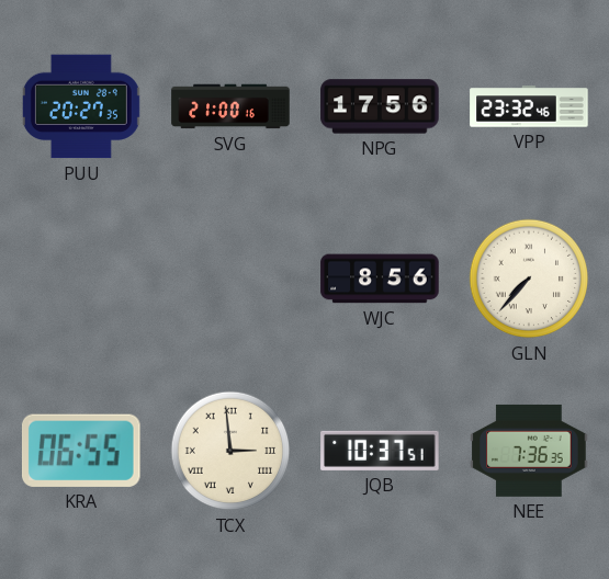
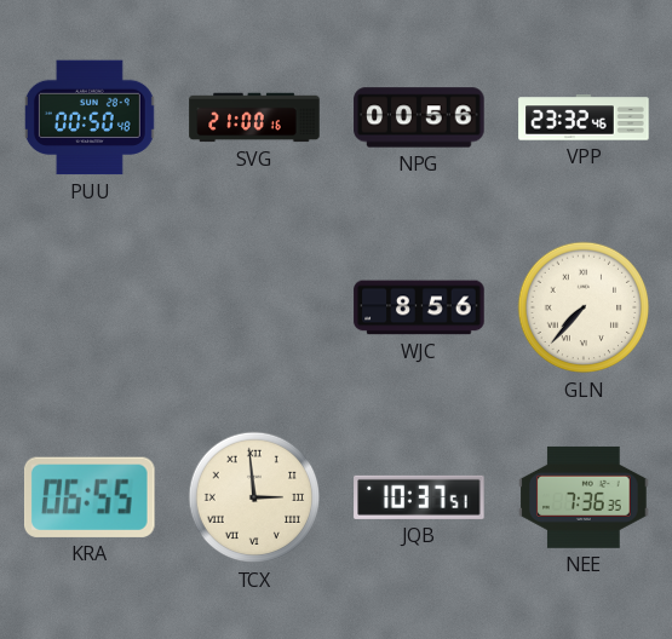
PUU: 20:27 -> 00:50
NPG: 17:56 -> 00:56
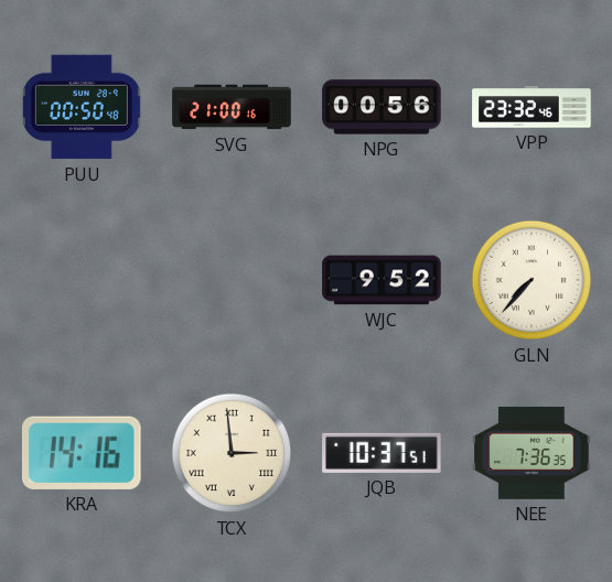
WJC: 8:56 -> 9:52
KRA: 06:55 -> 14:16
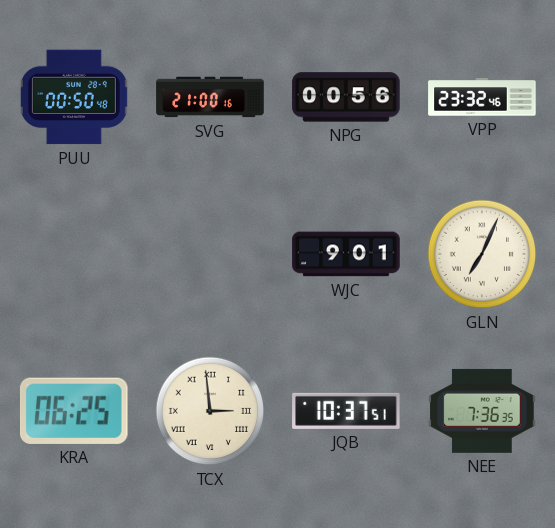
WJC: 9:52 -> 9:01
GLN: 7:37 -> 7:04
KRA: 14:16 -> 06:25
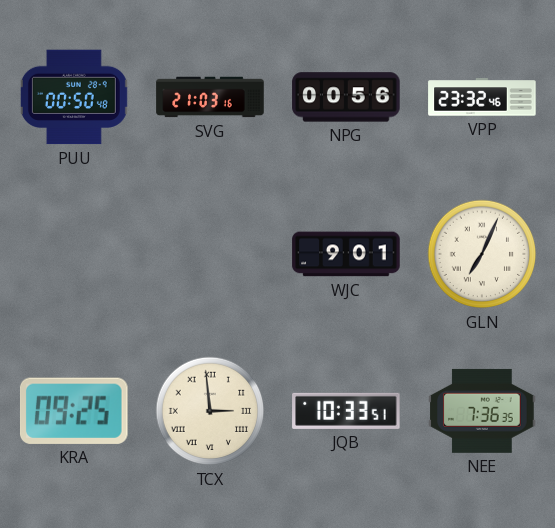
SVG: 21:00 -> 21:03
KRA: 06:25 -> 09:25
JQB: 10:37 -> 10:33
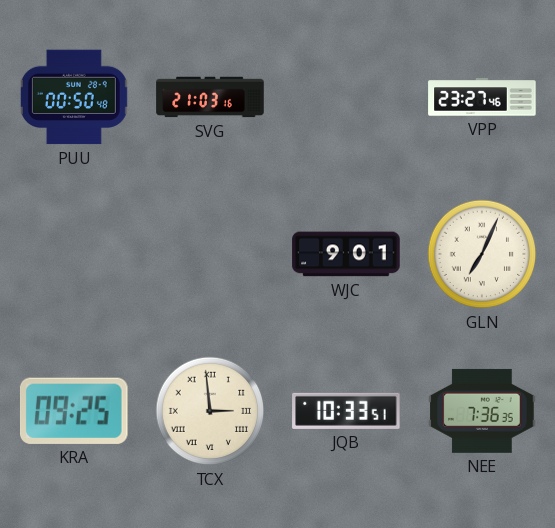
NPG: 00:56 -> none
VPP: 23:32 -> 23:27
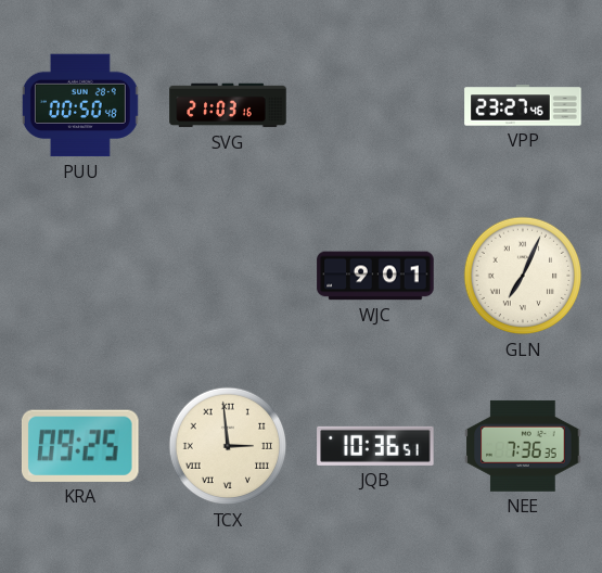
JQB: 10:33 -> 10:36
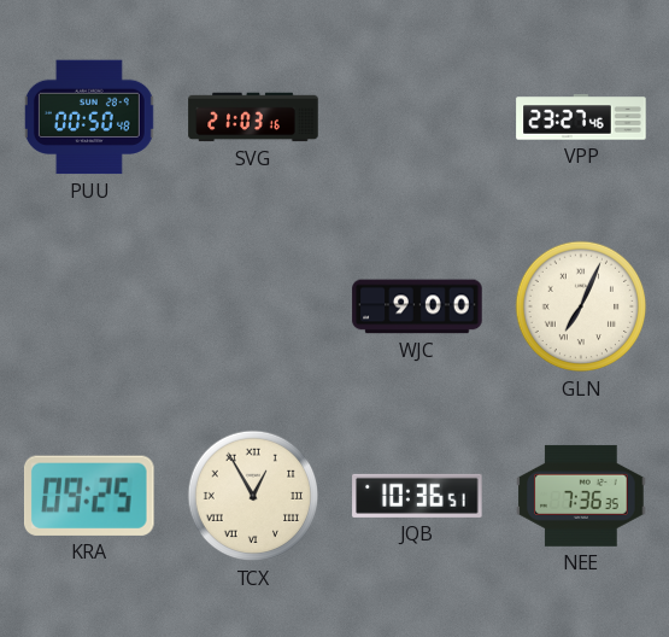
WJC: 9:01 -> 9:00
TCX: 2:59 -> 12:55
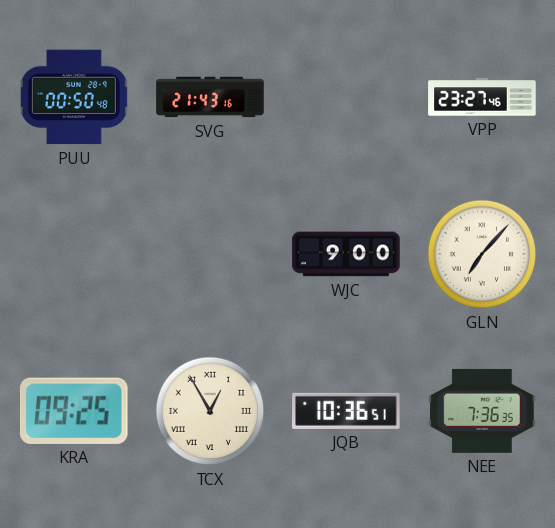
SVG: 21:03 -> 21:43
GLN: 7:04 -> 7:07
